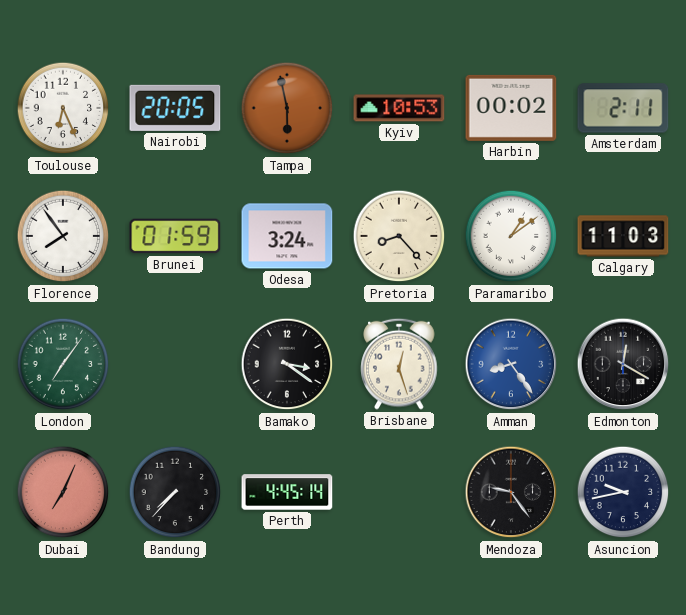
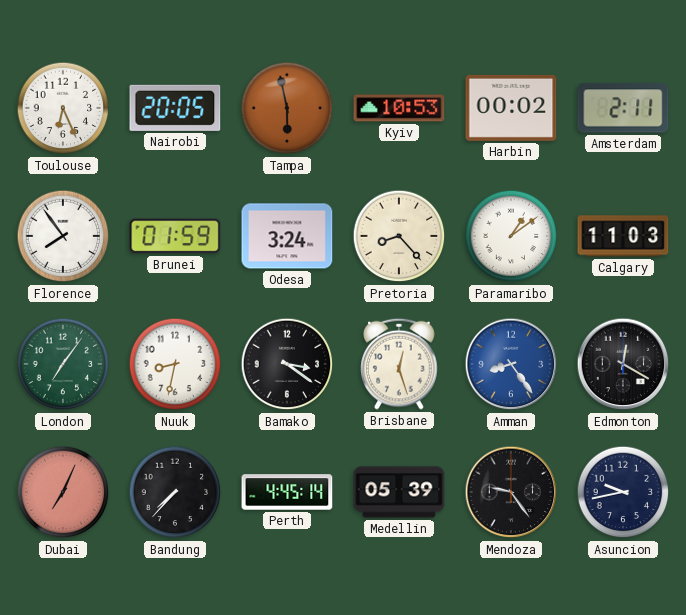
Nuuk: none -> 8:32
Medellin: none -> 05:39
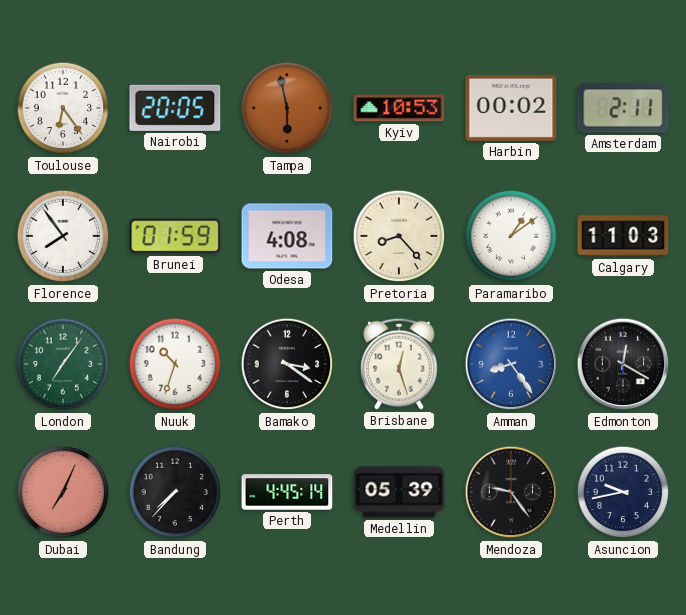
Toulouse: 6:26 -> 6:24
Odesa: 3:24 -> 4:08
Nuuk: 8:32 -> 10:33
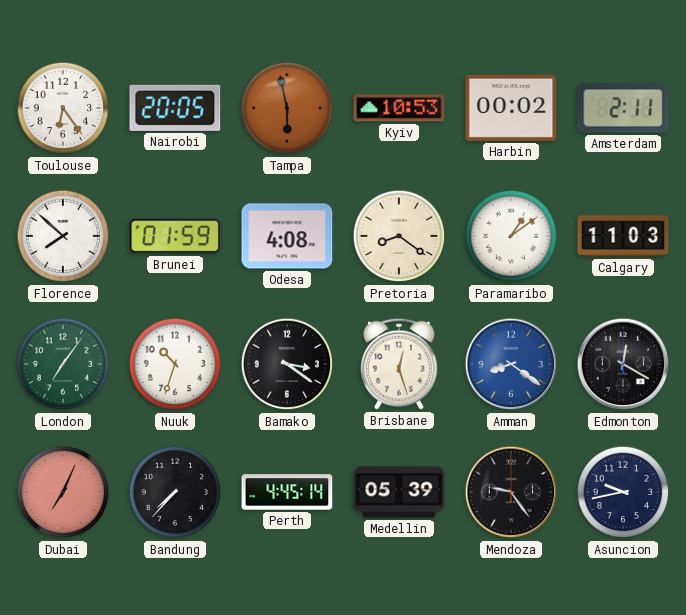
Florence: 7:54 -> 7:52
Pretoria: 8:23 -> 8:21
Amman: 8:24 -> 8:21
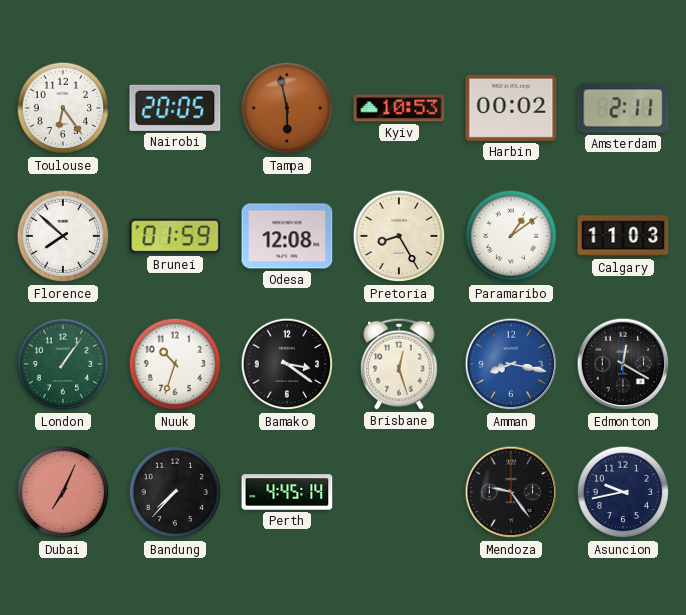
Odesa: 4:08 -> 12:08
Pretoria: 8:21 -> 8:25
London: 7:06 -> 1:06
Amman: 8:21 -> 8:17
Medellin: 05:39 -> none
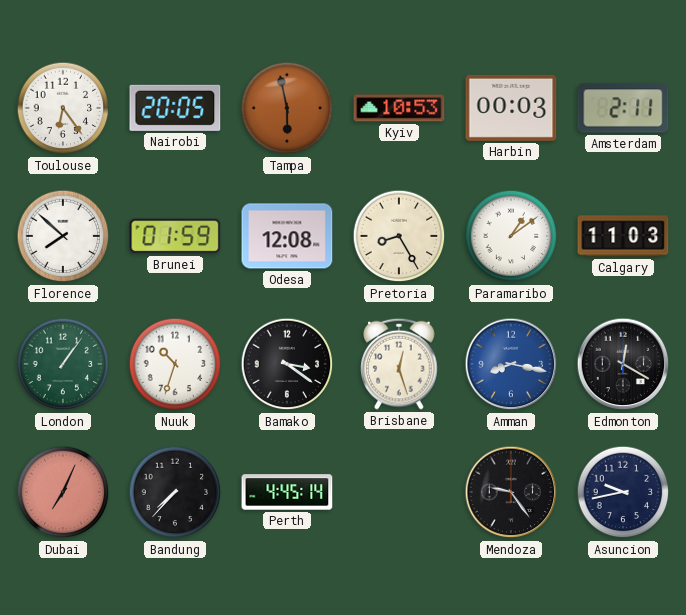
Harbin: 00:02 -> 00:03
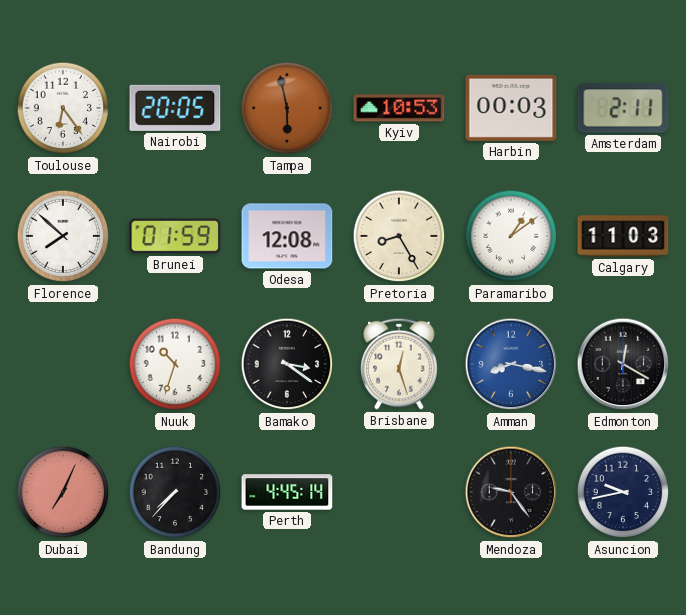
London: 1:06 -> none
